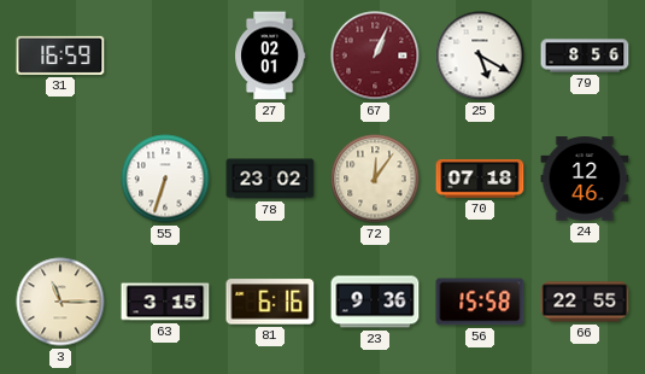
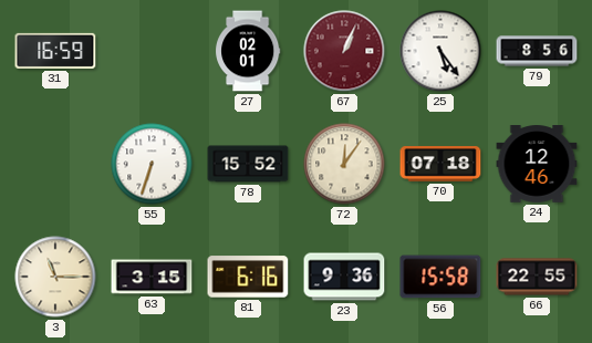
25: 5:20 -> 5:24
78: 23:02 -> 15:52
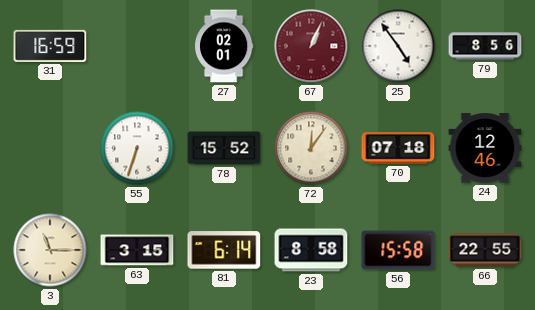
25: 5:24 -> 4:54
81: 6:16 -> 6:14
23: 9:36 -> 8:58
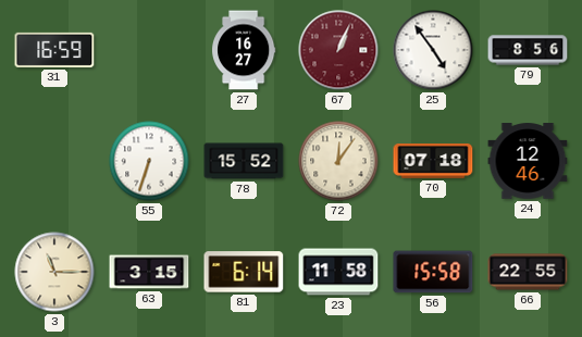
27: 02:01 -> 16:27
23: 8:58 -> 11:58
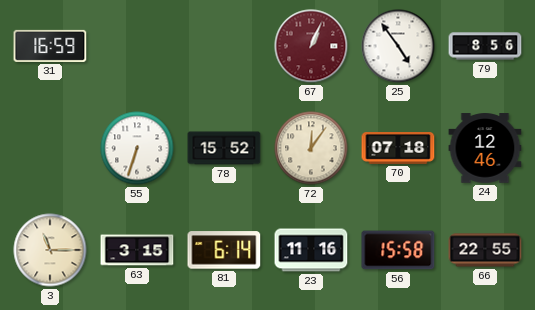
27: 16:27 -> none
23: 11:58 -> 11:16
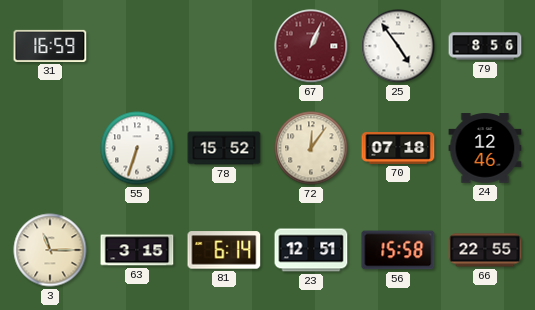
23: 11:16 -> 12:51
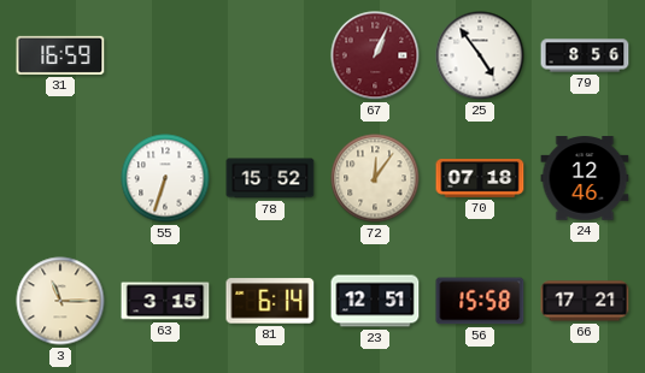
66: 22:55 -> 17:21
